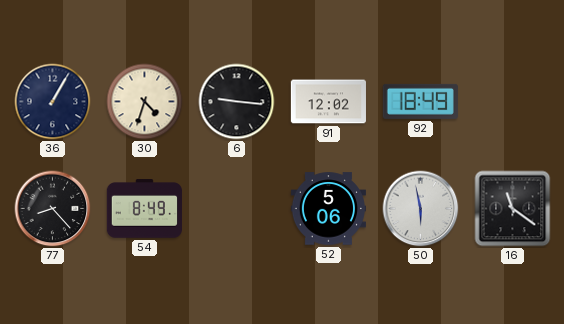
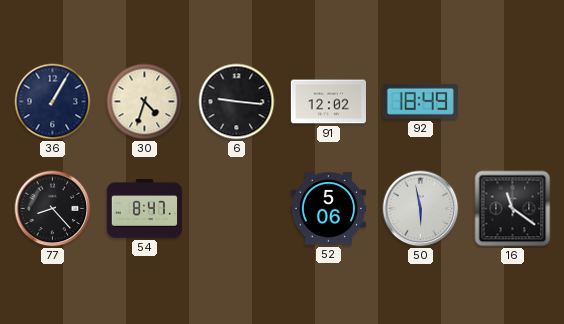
54: 8:49 -> 8:47
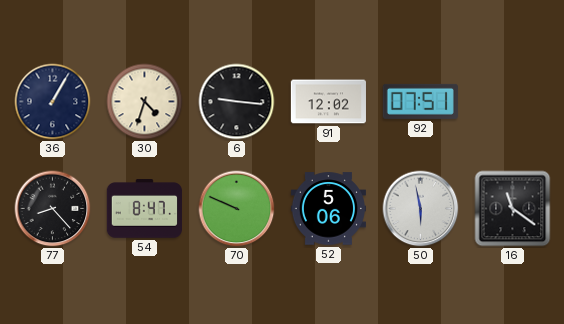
92: 18:49 -> 07:51
70: none -> 9:49
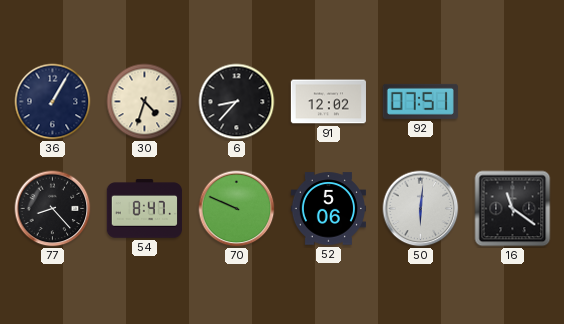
6: 9:16 -> 8:37
50: 5:58 -> 6:01
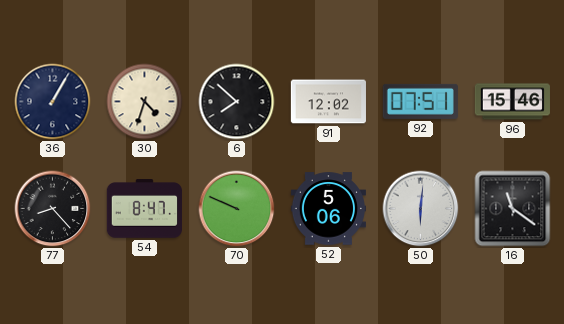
6: 8:37 -> 7:52
96: none -> 15:46
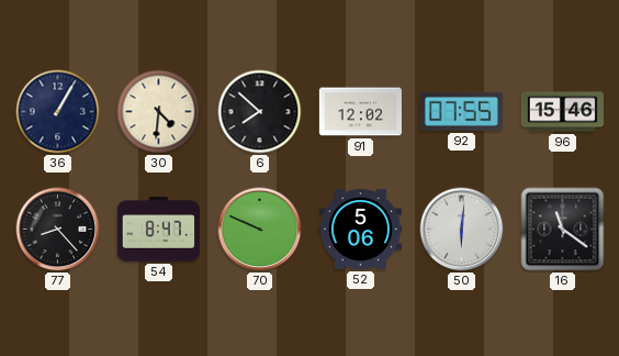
30: 4:33 -> 4:31
92: 07:51 -> 07:55
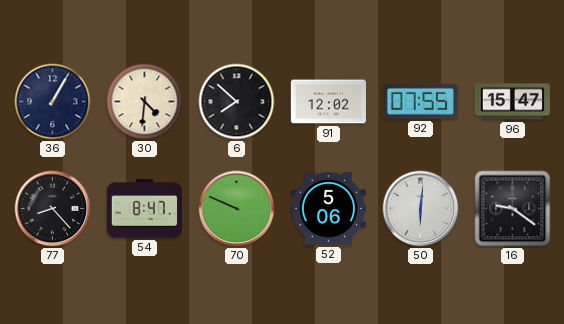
96: 15:46 -> 15:47
16: 11:21 -> 9:21
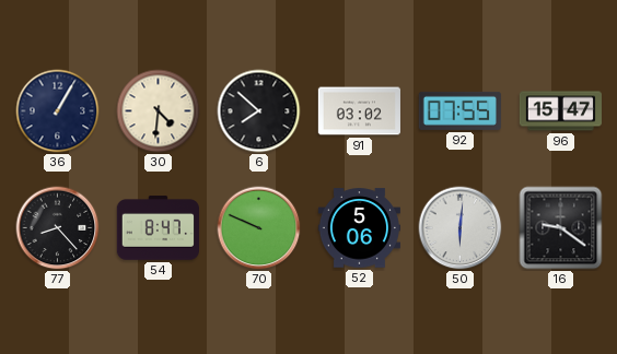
91: 12:02 -> 03:02
